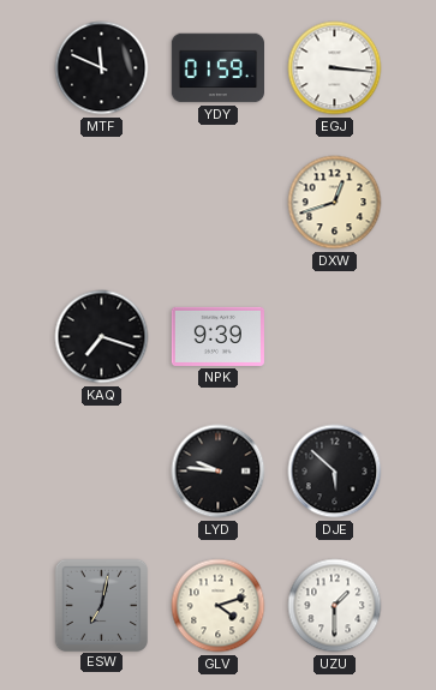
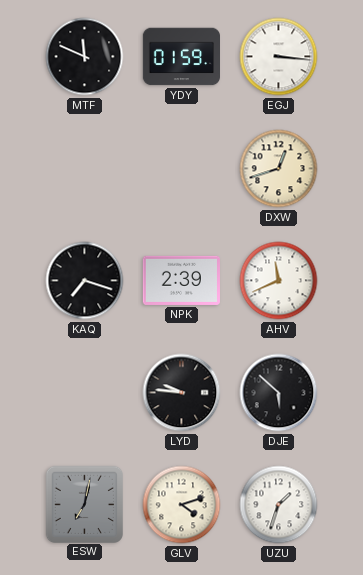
NPK: 9:39 -> 2:39
AHV: none -> 11:41
UZU: 1:30 -> 1:33
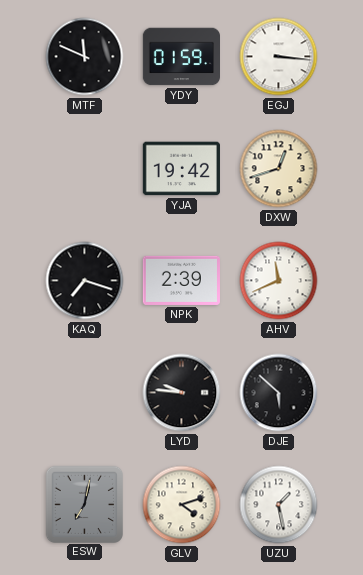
YJA: none -> 19:42
UZU: 1:33 -> 1:28
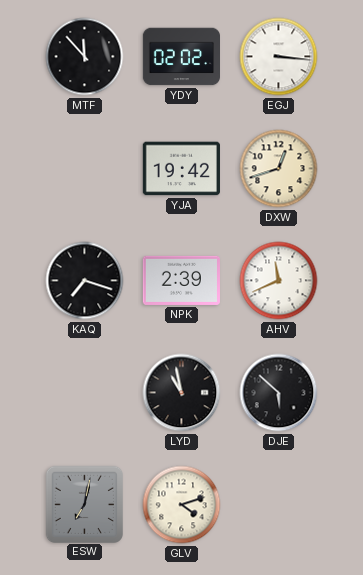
MTF: 11:49 -> 11:53
YDY: 01:59 -> 02:02
LYD: 9:46 -> 10:58
UZU: 1:28 -> none
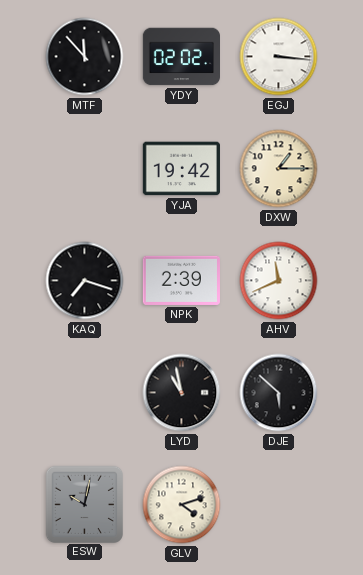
DXW: 12:42 -> 1:15
ESW: 7:02 -> 10:02
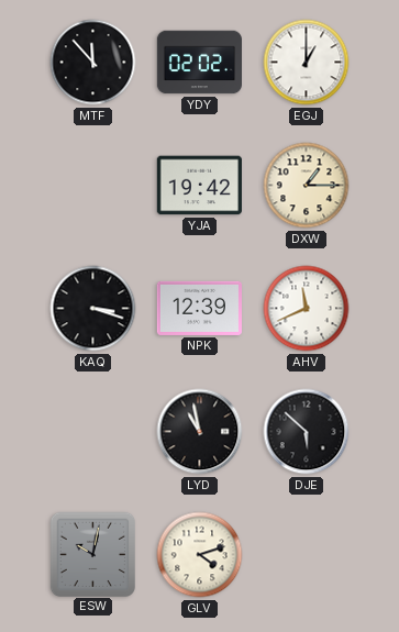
EGJ: 3:16 -> 1:00
KAQ: 7:18 -> 3:18
NPK: 2:39 -> 12:39
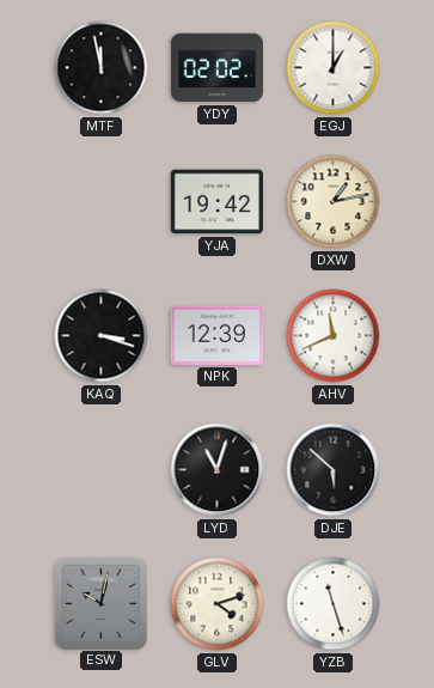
MTF: 11:53 -> 11:58
DXW: 1:15 -> 1:13
LYD: 10:58 -> 11:03
YZB: none -> 11:27
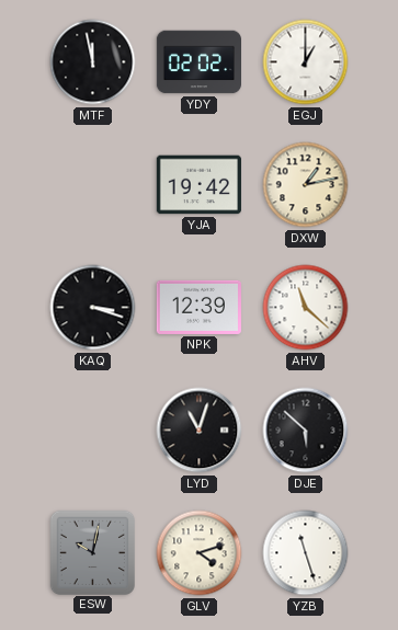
AHV: 11:41 -> 11:22
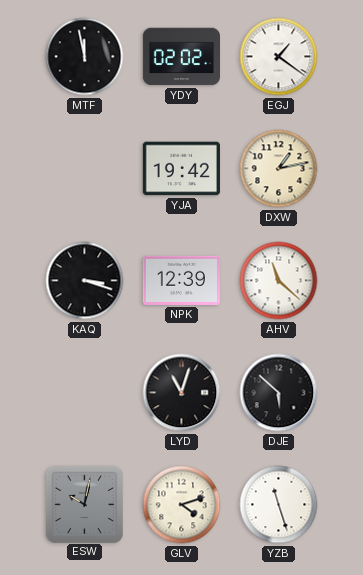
EGJ: 1:00 -> 1:21
